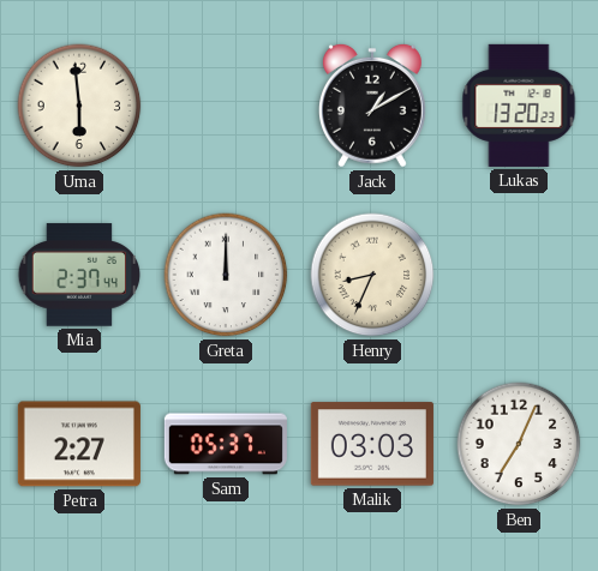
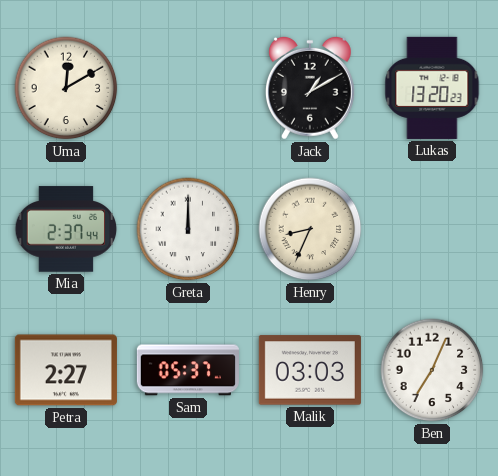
Uma: 5:59 -> 12:10
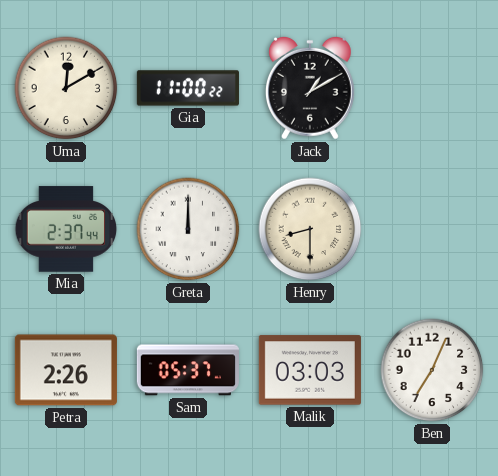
Gia: none -> 11:00
Lukas: 13:20 -> none
Henry: 8:34 -> 8:30
Petra: 2:27 -> 2:26
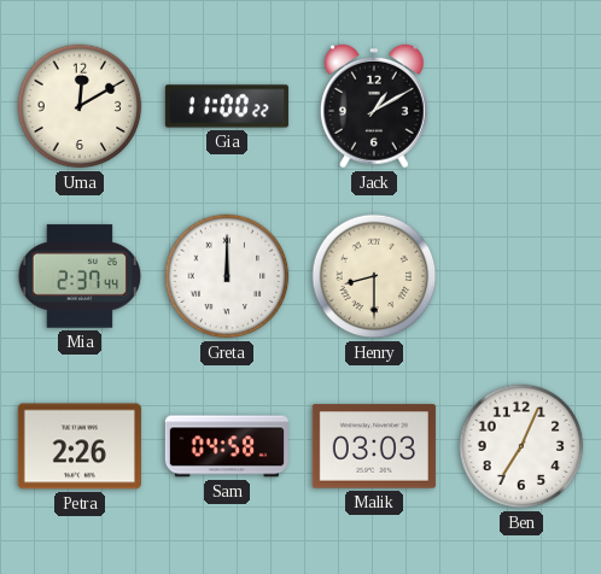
Sam: 05:37 -> 04:58
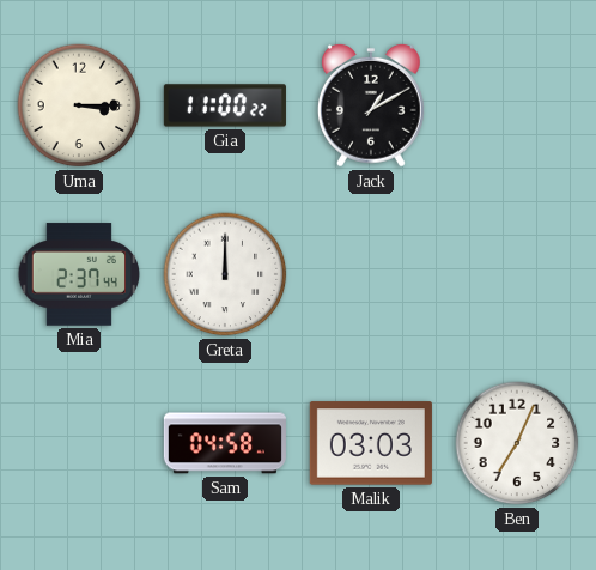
Uma: 12:10 -> 3:15
Henry: 8:30 -> none
Petra: 2:26 -> none
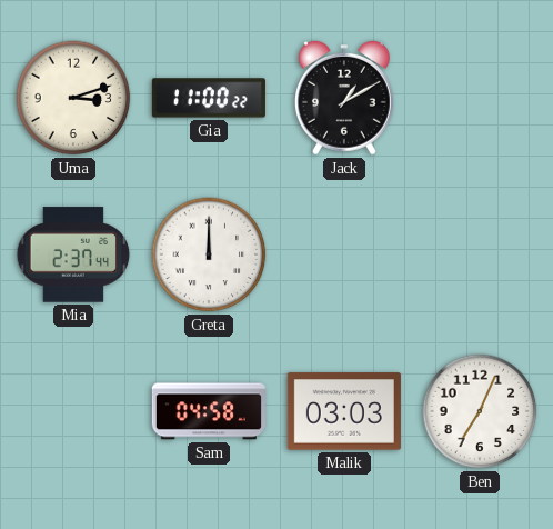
Uma: 3:15 -> 3:12
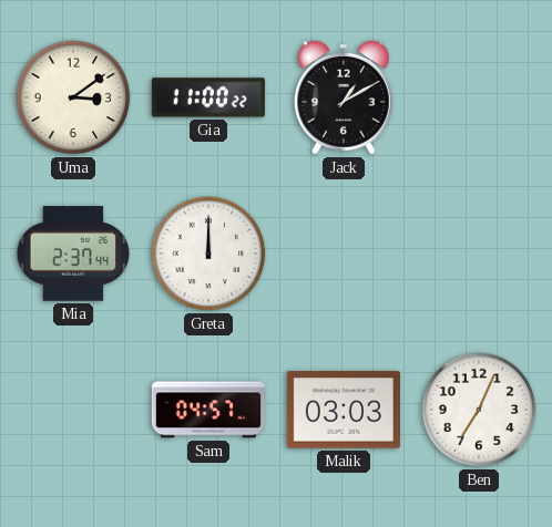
Uma: 3:12 -> 3:09
Sam: 04:58 -> 04:57
